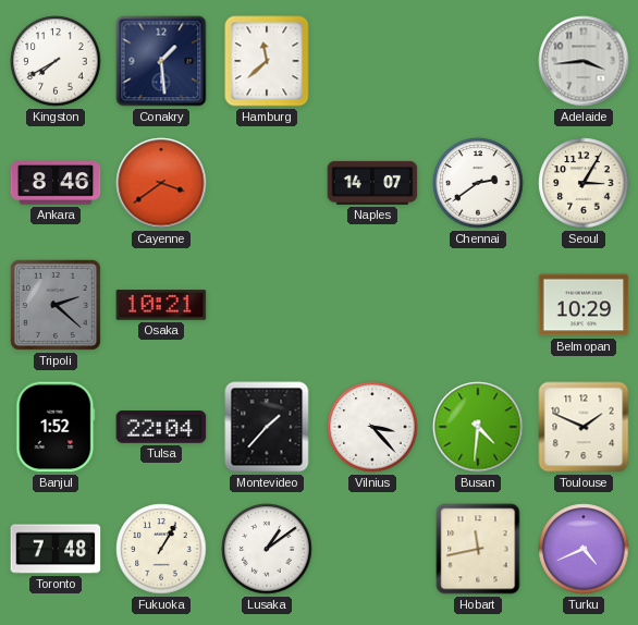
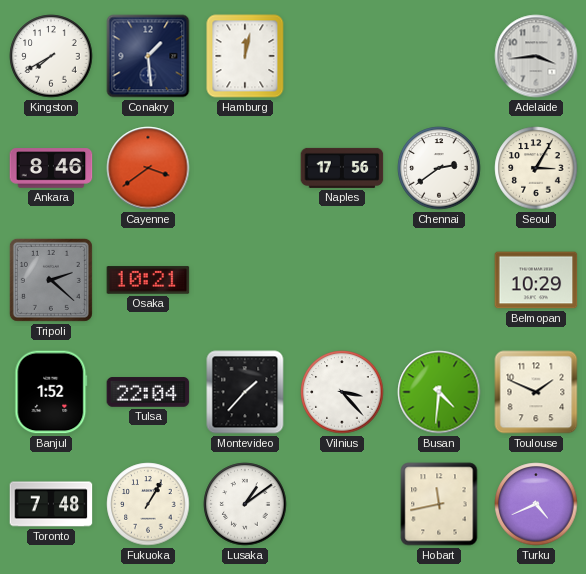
Hamburg: 11:38 -> 12:02
Naples: 14:07 -> 17:56
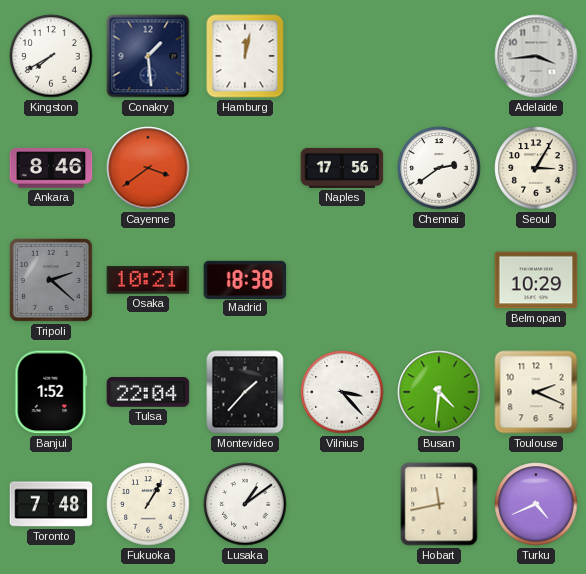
Madrid: none -> 18:38
Toulouse: 1:49 -> 2:19
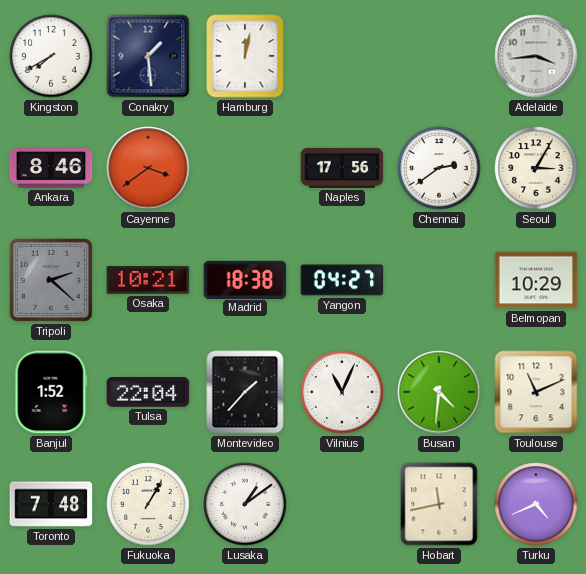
Yangon: none -> 04:27
Vilnius: 3:23 -> 11:04
Toulouse: 2:19 -> 11:11
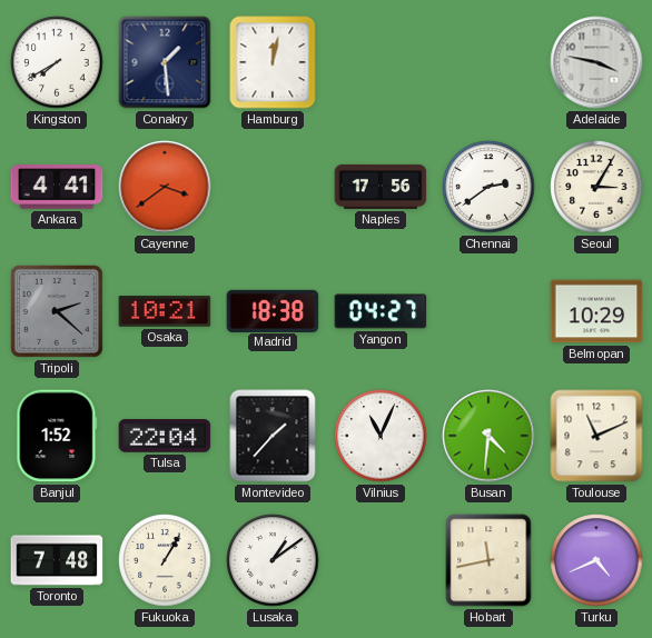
Adelaide: 3:44 -> 3:47
Ankara: 8:46 -> 4:41
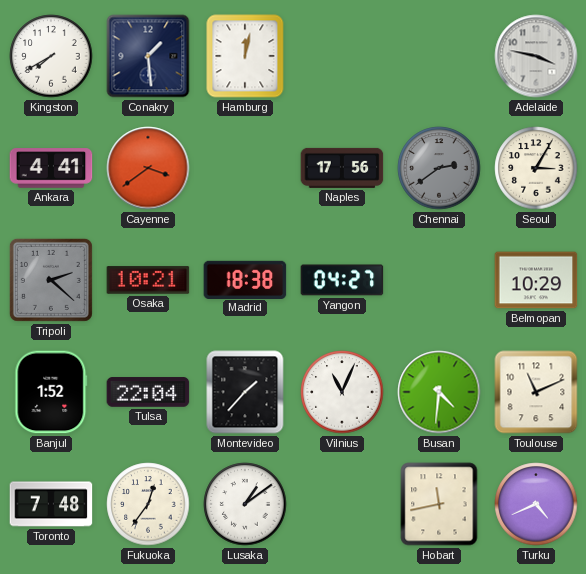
Chennai dial: white -> grey
Fukuoka: 1:05 -> 12:36
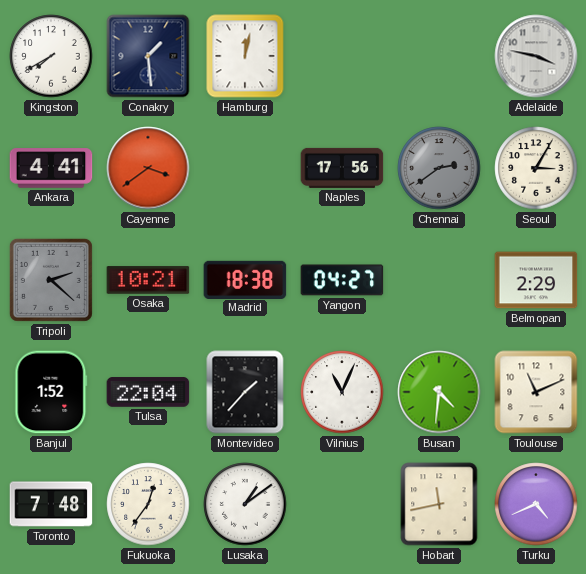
Belmopan: 10:29 -> 2:29
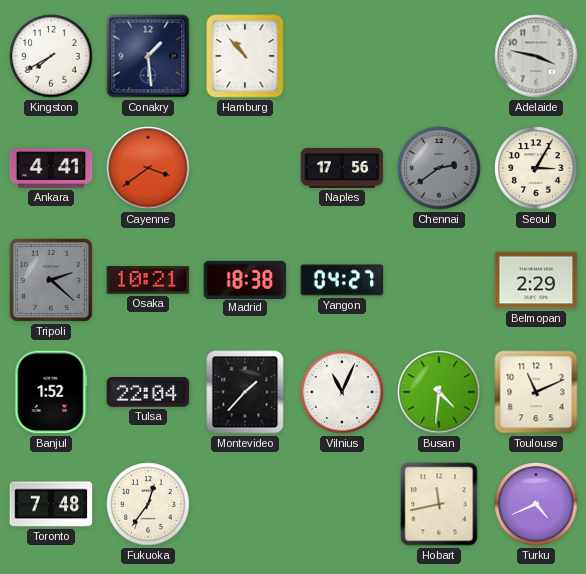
Hamburg: 12:02 -> 10:53
Lusaka: 1:09 -> none
